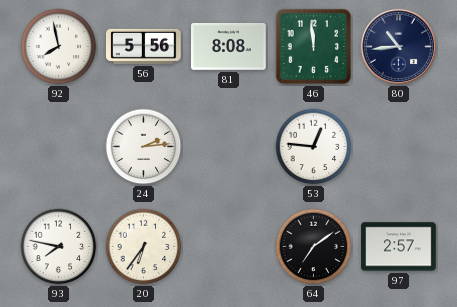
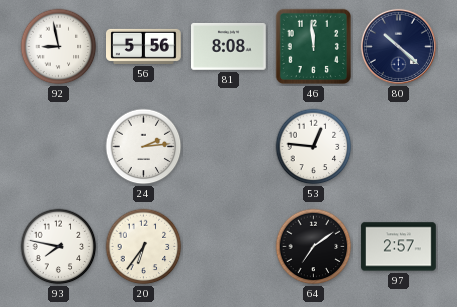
92: 7:58 -> 8:58
80: 10:44 -> 10:22
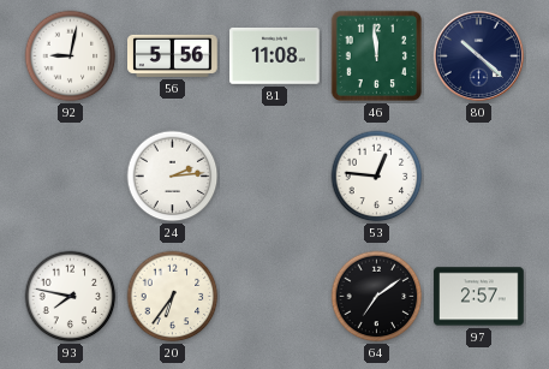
92: 8:58 -> 9:02
81: 8:08 -> 11:08
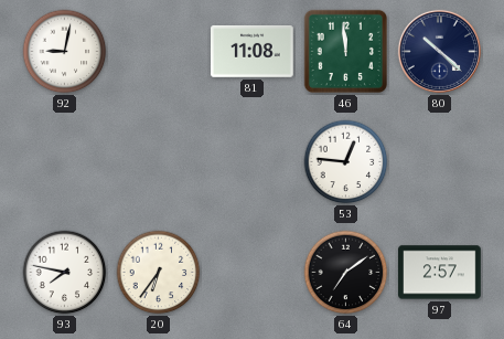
56: 5:56 -> none
24: 2:14 -> none
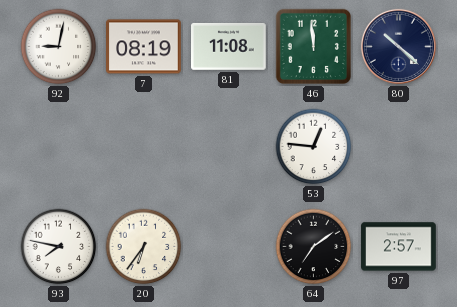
7: none -> 08:19
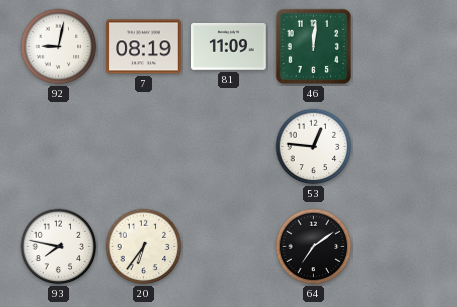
81: 11:08 -> 11:09
46: 11:59 -> 12:01
80: 10:22 -> none
97: 2:57 -> none
